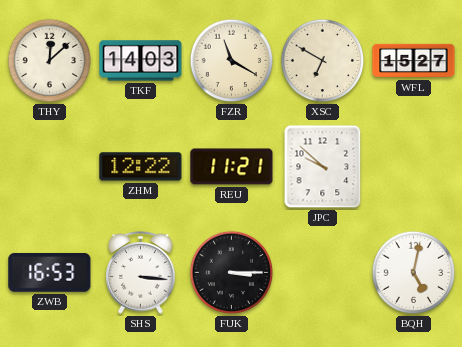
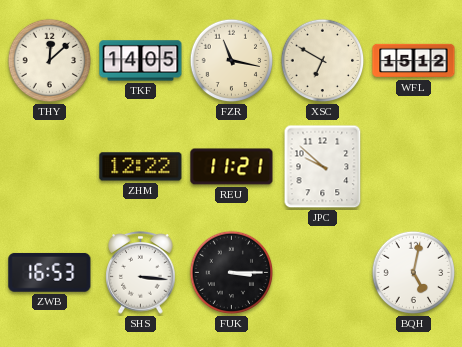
TKF: 14:03 -> 14:05
FZR: 11:20 -> 11:17
WFL: 15:27 -> 15:12
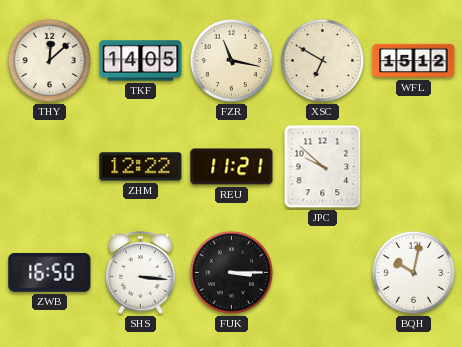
ZWB: 16:53 -> 16:50
BQH: 5:02 -> 10:02
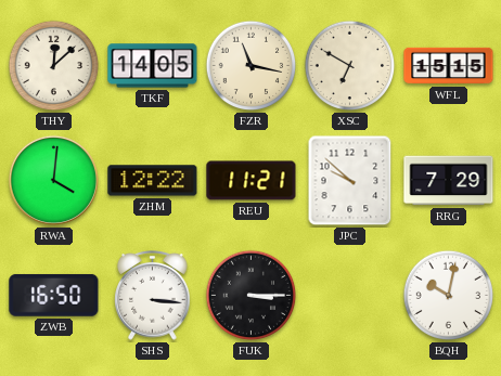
WFL: 15:12 -> 15:15
RWA: none -> 4:01
RRG: none -> 7:29
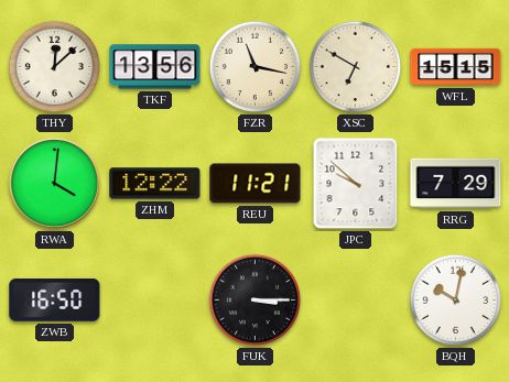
TKF: 14:05 -> 13:56
SHS: 3:16 -> none
